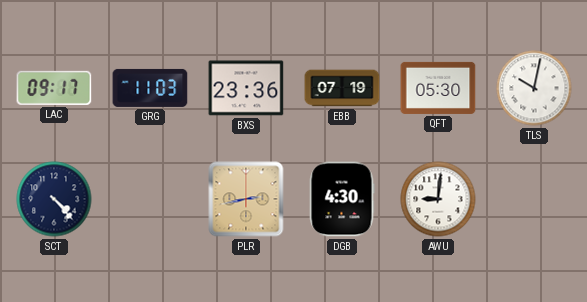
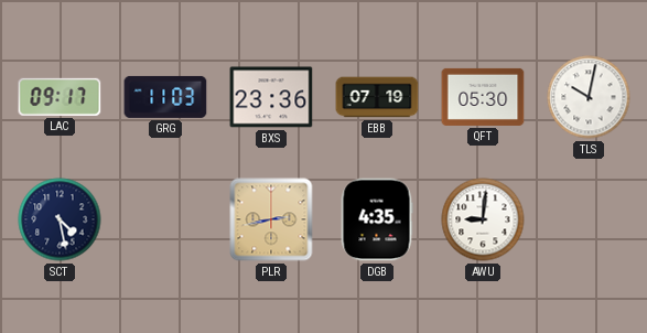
SCT: 4:23 -> 4:28
DGB: 4:30 -> 4:35
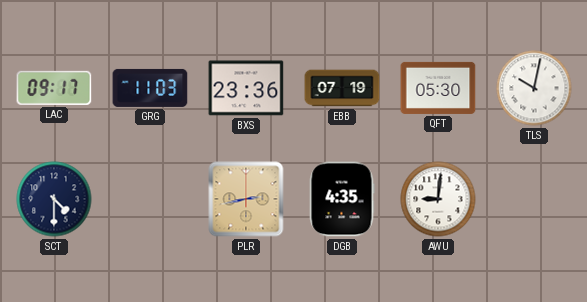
SCT: 4:28 -> 4:30
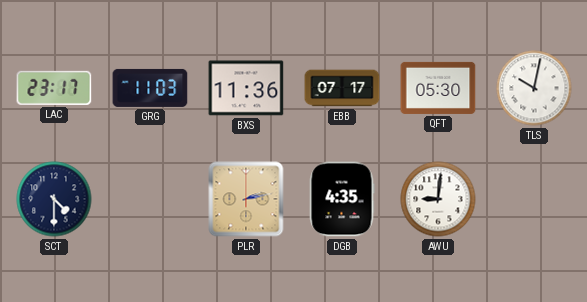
LAC: 09:17 -> 23:17
BXS: 23:36 -> 11:36
EBB: 07:19 -> 07:17
PLR: 2:43 -> 2:13
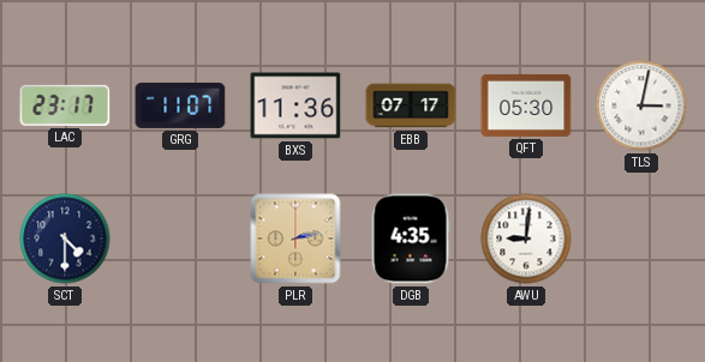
GRG: 11:03 -> 11:07
TLS: 10:02 -> 3:02
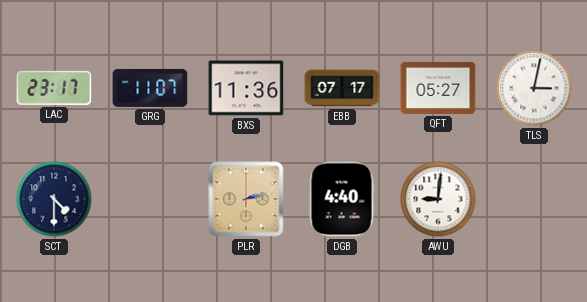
QFT: 05:30 -> 05:27
DGB: 4:35 -> 4:40
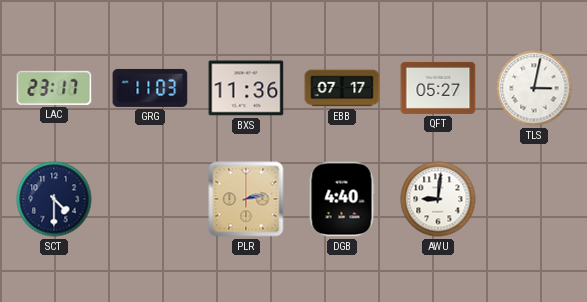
GRG: 11:07 -> 11:03
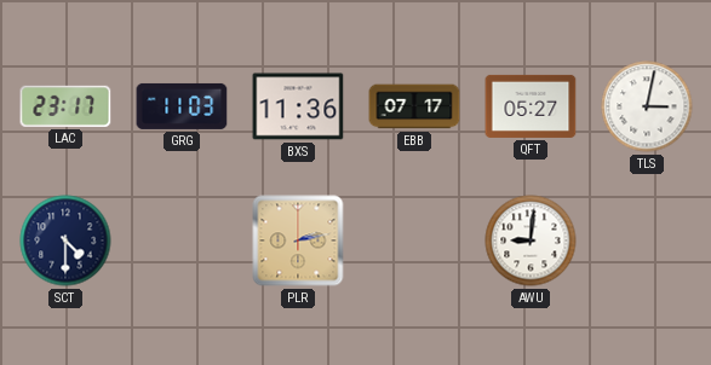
DGB: 4:40 -> none
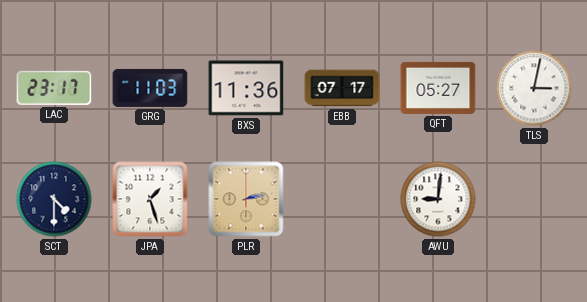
JPA: none -> 1:27
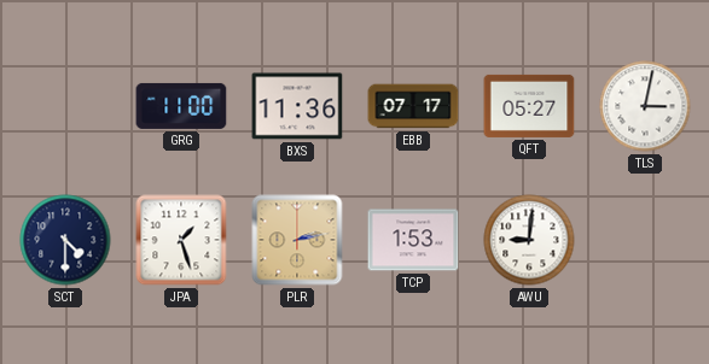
LAC: 23:17 -> none
GRG: 11:03 -> 11:00
TCP: none -> 1:53
